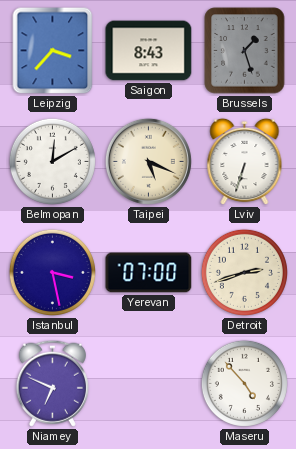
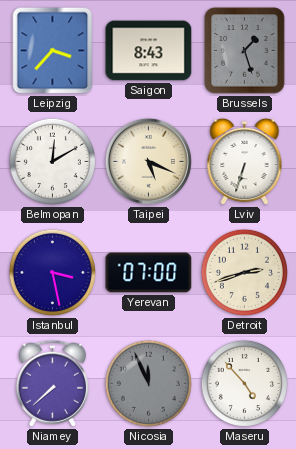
Niamey: 6:49 -> 7:38
Nicosia: none -> 11:56
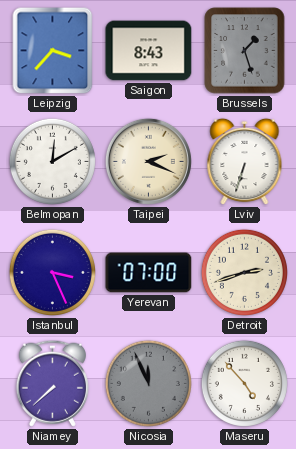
Taipei: 5:19 -> 2:19
Istanbul: 3:28 -> 3:26
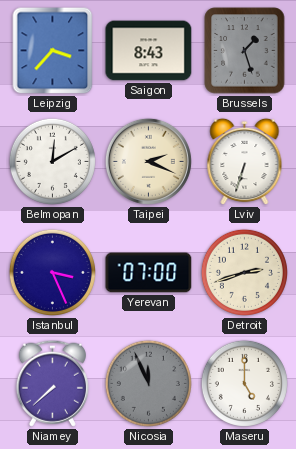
Maseru: 4:53 -> 5:00
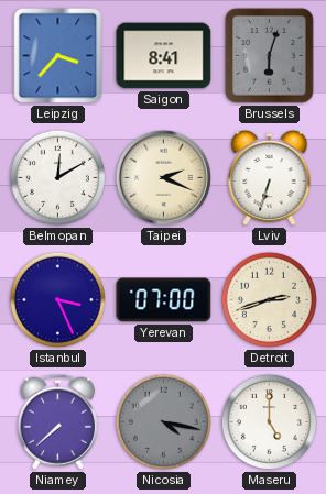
Saigon: 8:43 -> 8:41
Brussels: 1:27 -> 6:03
Nicosia: 11:56 -> 4:17
